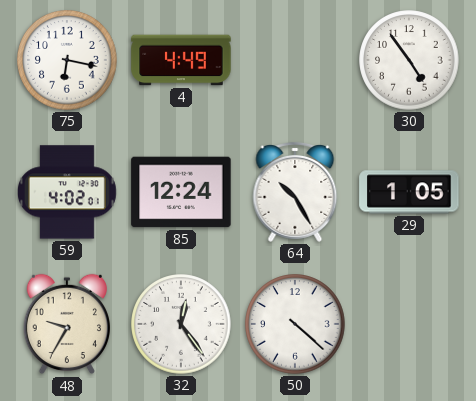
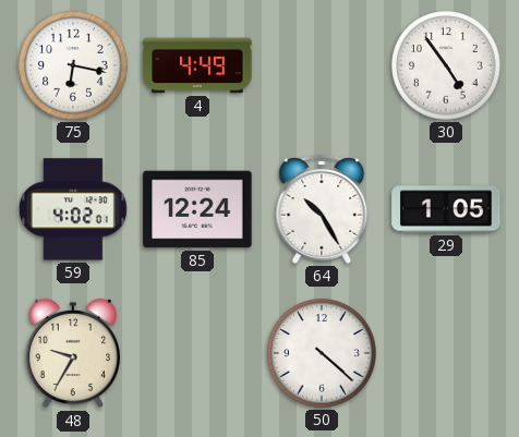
32: 12:24 -> none
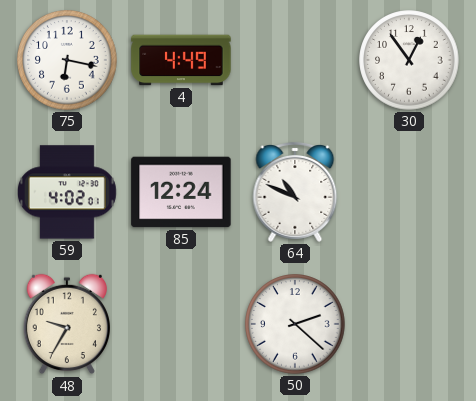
30: 4:54 -> 12:54
64: 10:25 -> 10:49
29: 1:05 -> none
50: 4:22 -> 2:22
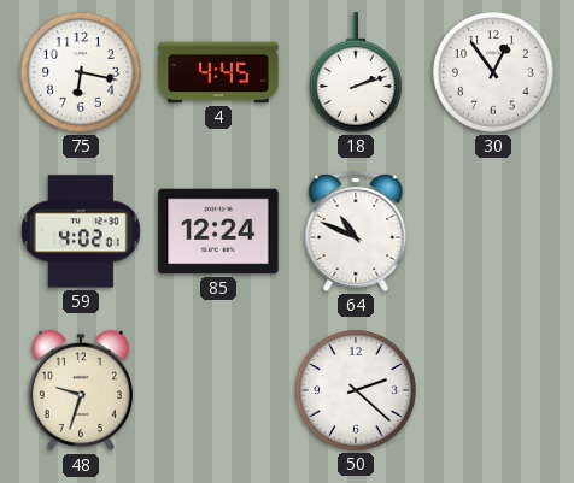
4: 4:49 -> 4:45
18: none -> 2:12
48: 9:35 -> 9:33
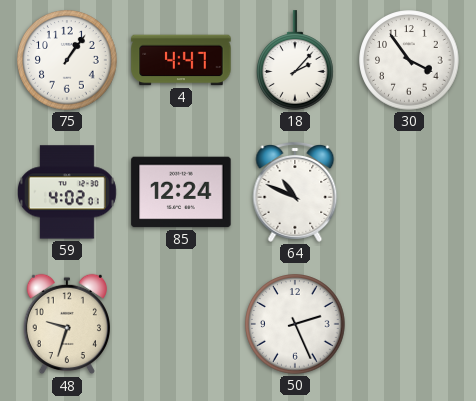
75: 6:17 -> 1:06
4: 4:45 -> 4:47
18: 2:12 -> 2:07
30: 12:54 -> 3:54
50: 2:22 -> 2:26
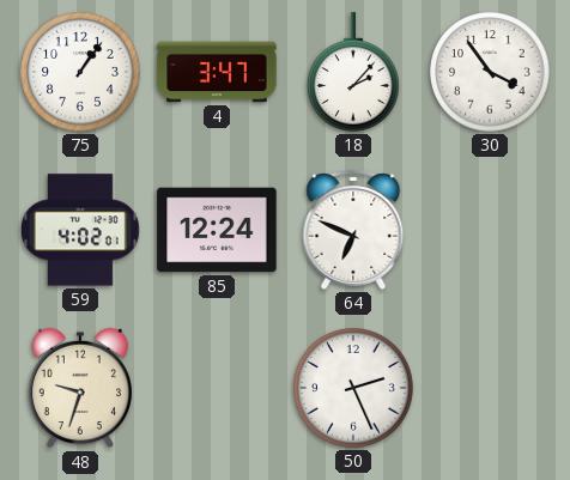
4: 4:47 -> 3:47
64: 10:49 -> 6:49
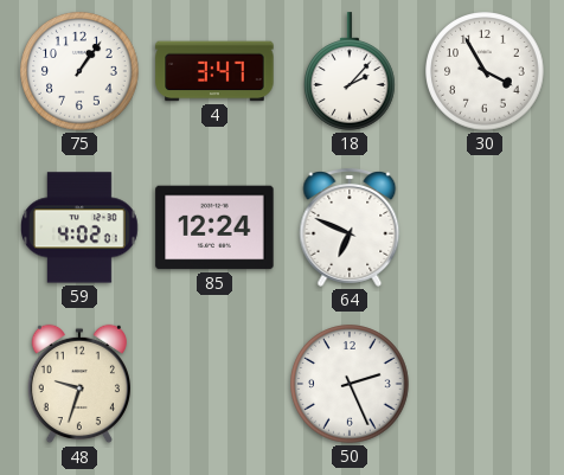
30: 3:54 -> 3:55
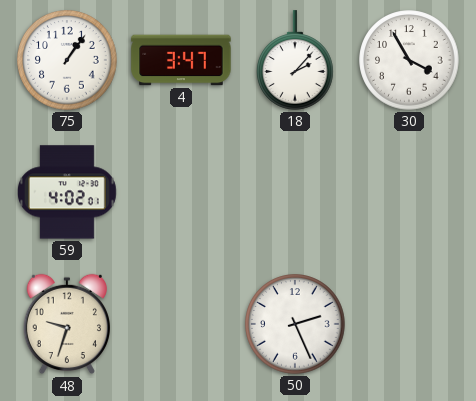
85: 12:24 -> none
64: 6:49 -> none
